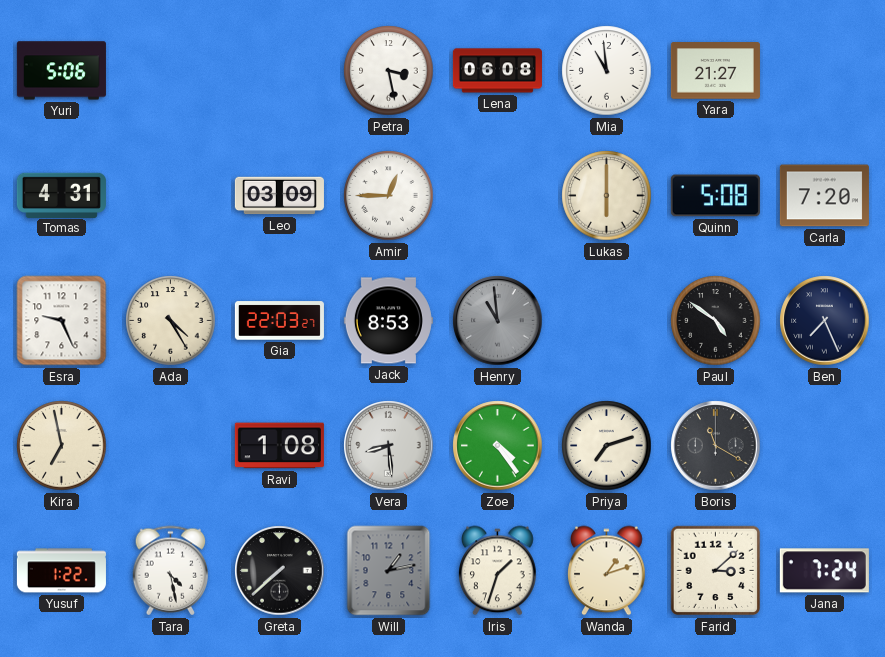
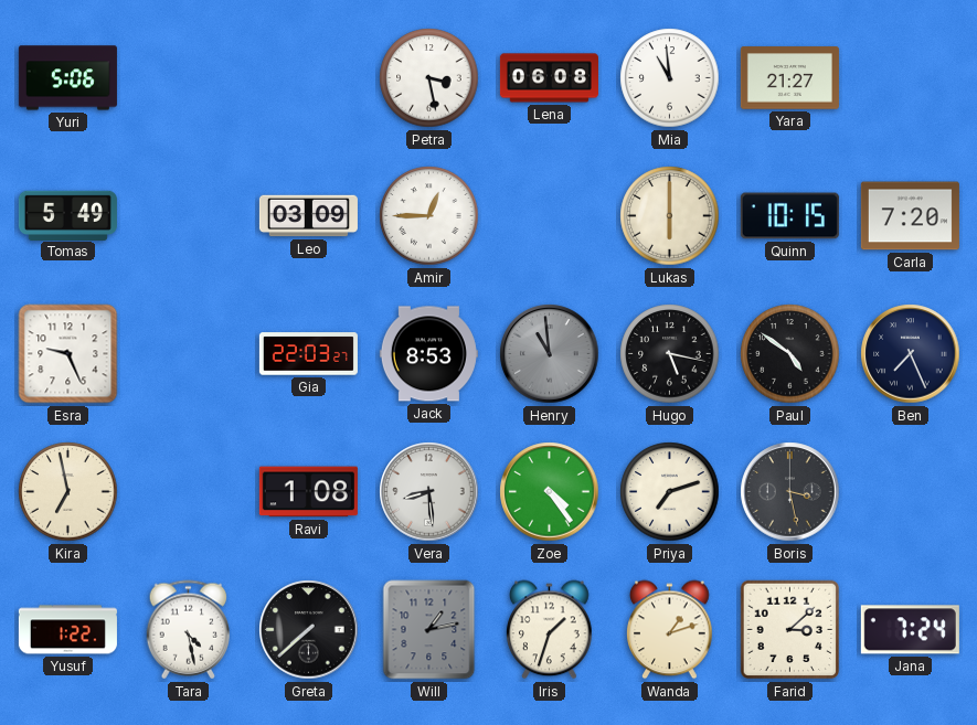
Tomas: 4:31 -> 5:49
Quinn: 5:08 -> 10:15
Ada: 4:25 -> none
Hugo: none -> 5:17
Boris: 11:20 -> 3:28
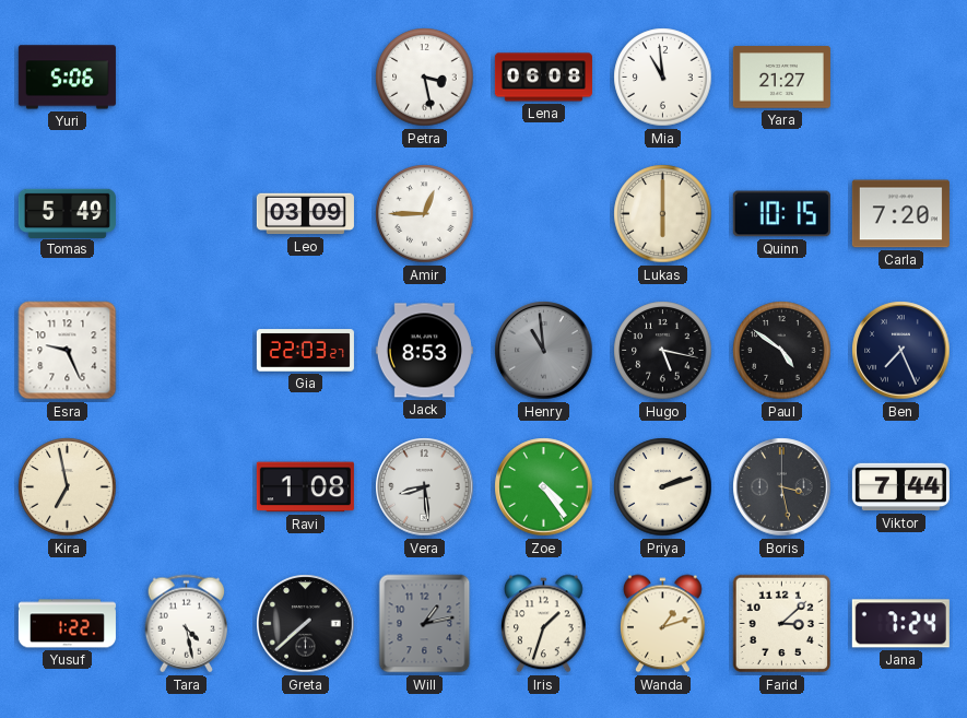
Priya: 7:12 -> 2:12
Viktor: none -> 7:44
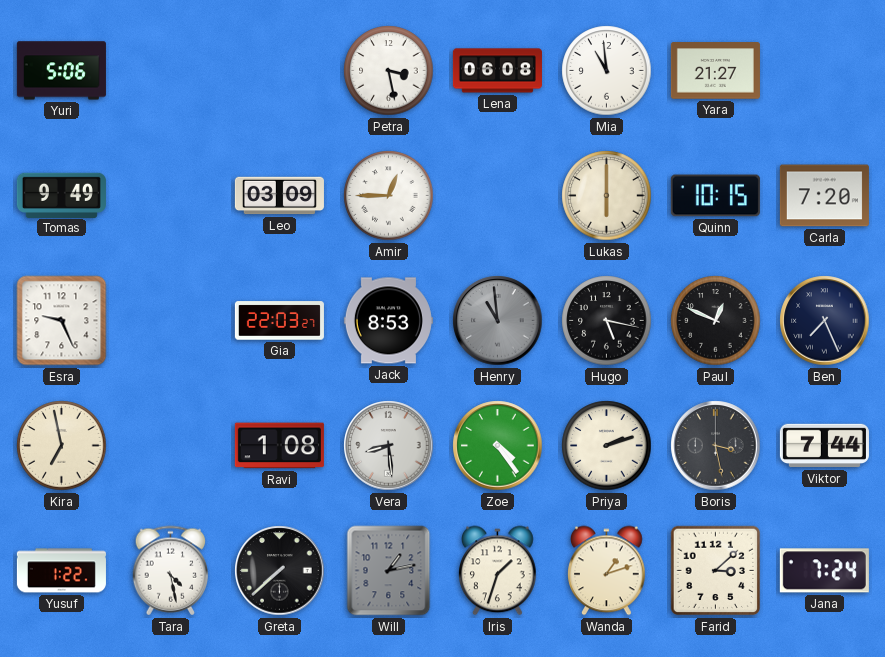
Tomas: 5:49 -> 9:49
Paul: 4:51 -> 12:49
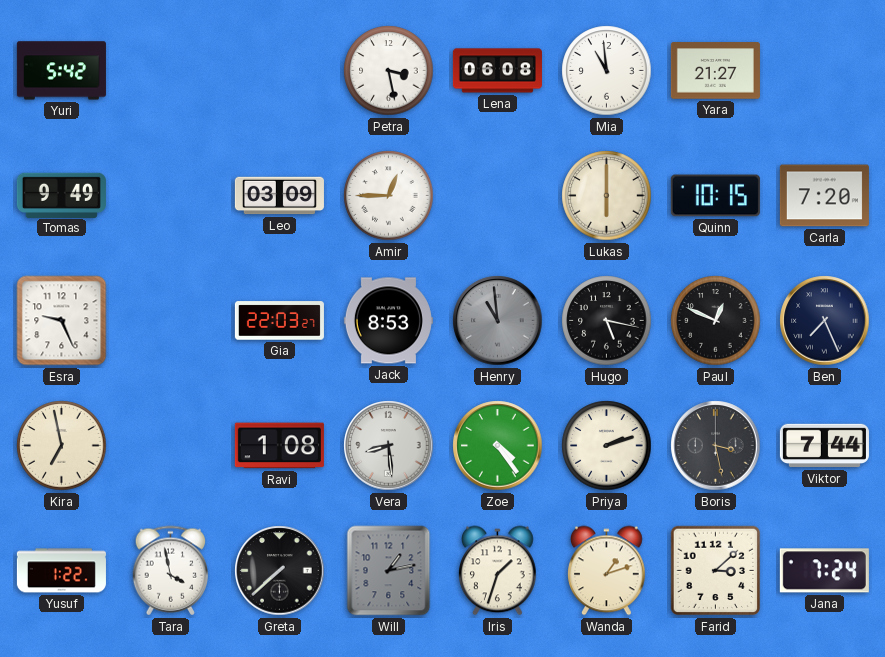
Yuri: 5:06 -> 5:42
Tara: 4:28 -> 3:58
